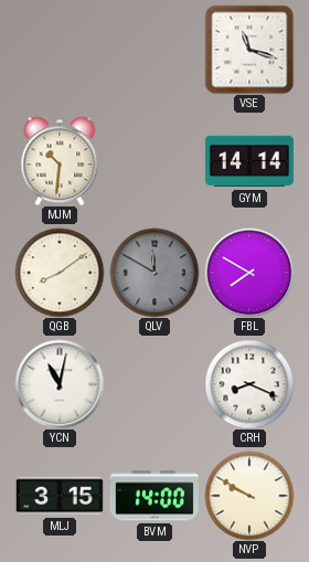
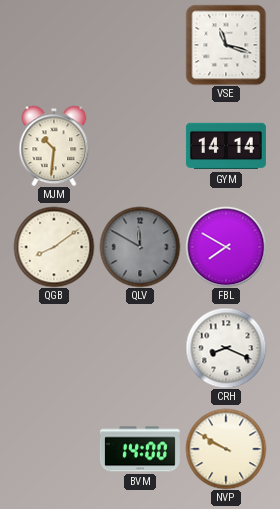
YCN: 11:02 -> none
MLJ: 3:15 -> none
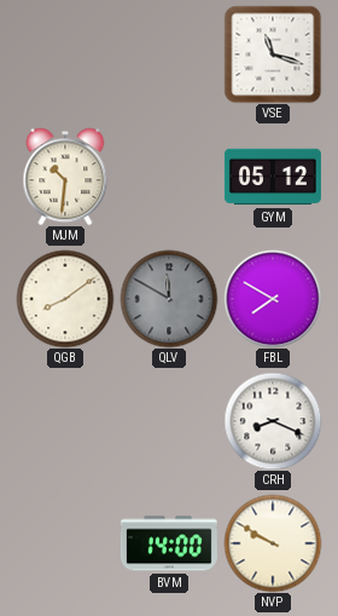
GYM: 14:14 -> 05:12
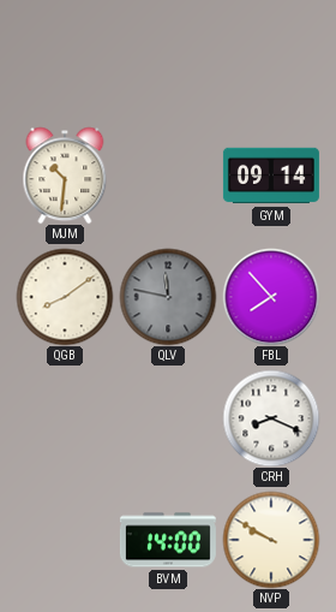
VSE: 11:18 -> none
GYM: 05:12 -> 09:14
QLV: 11:50 -> 11:47
FBL: 7:50 -> 7:53
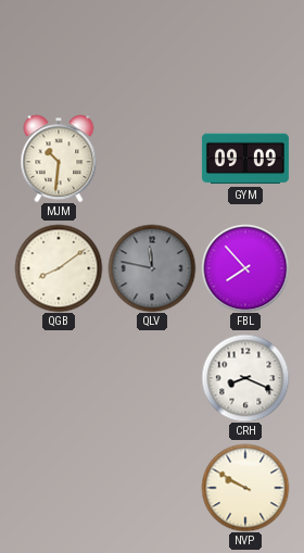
GYM: 09:14 -> 09:09
BVM: 14:00 -> none
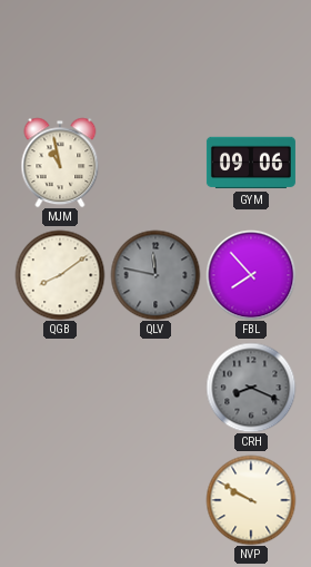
MJM: 10:31 -> 10:58
GYM: 09:09 -> 09:06
CRH dial: white -> grey
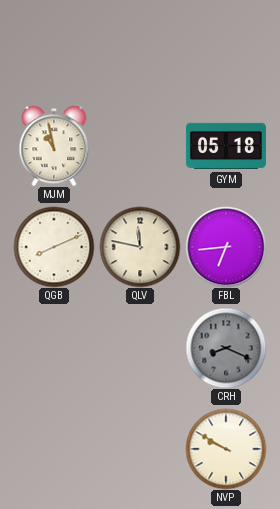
GYM: 09:06 -> 05:18
QGB: 8:09 -> 8:11
QLV dial: grey -> cream
FBL: 7:53 -> 6:44
